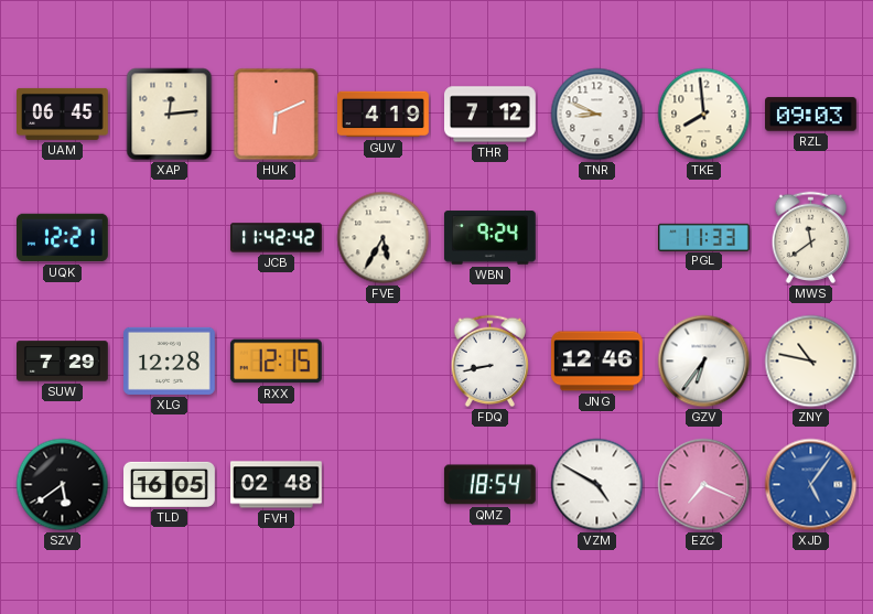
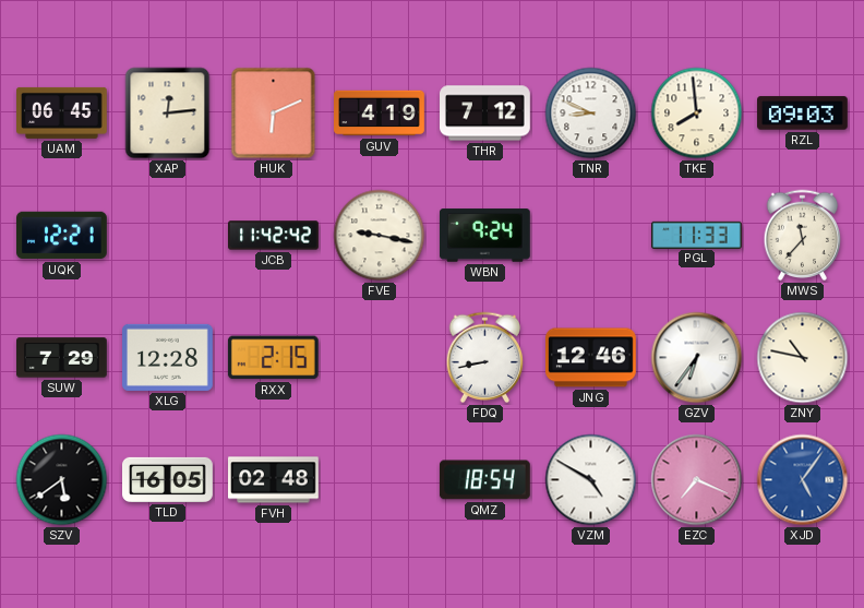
FVE: 5:35 -> 9:17
MWS: 11:39 -> 11:37
RXX: 12:15 -> 2:15
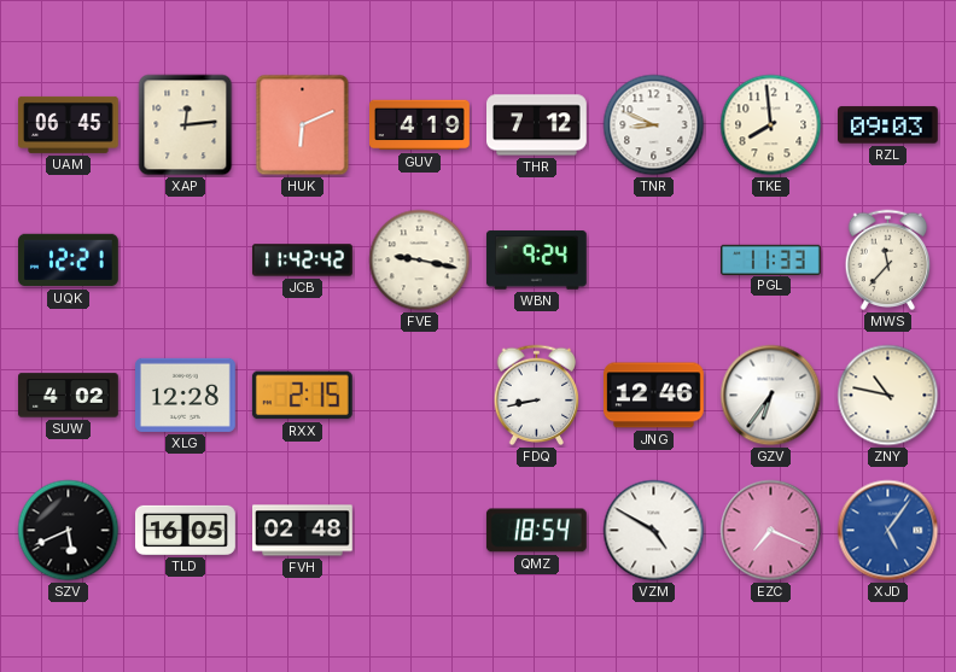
SUW: 7:29 -> 4:02
SZV: 5:39 -> 5:41
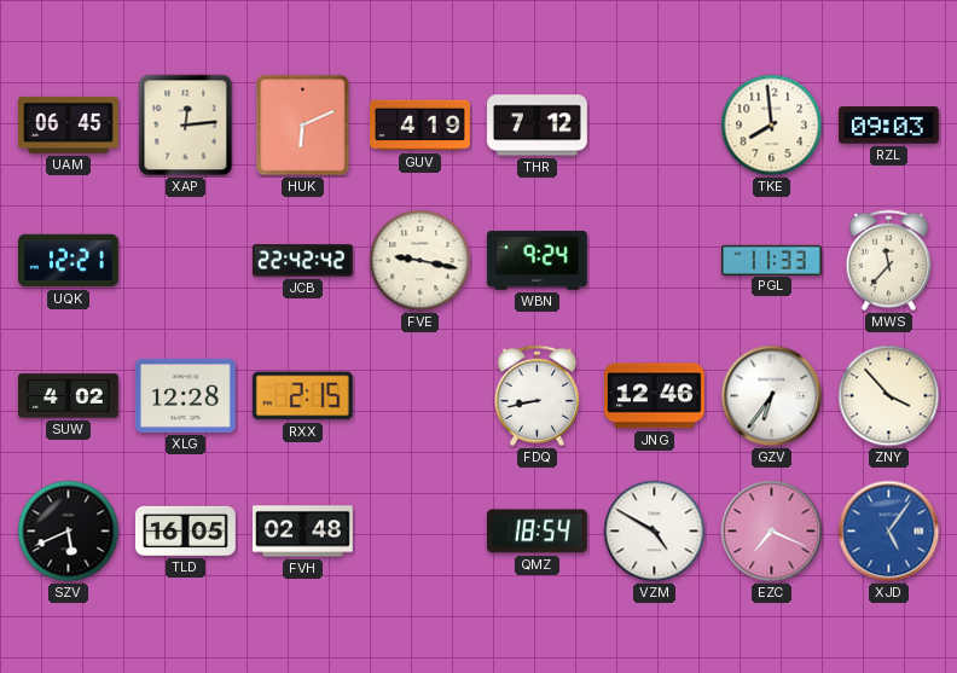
TNR: 8:49 -> none
JCB: 11:42 -> 22:42
ZNY: 10:47 -> 3:53
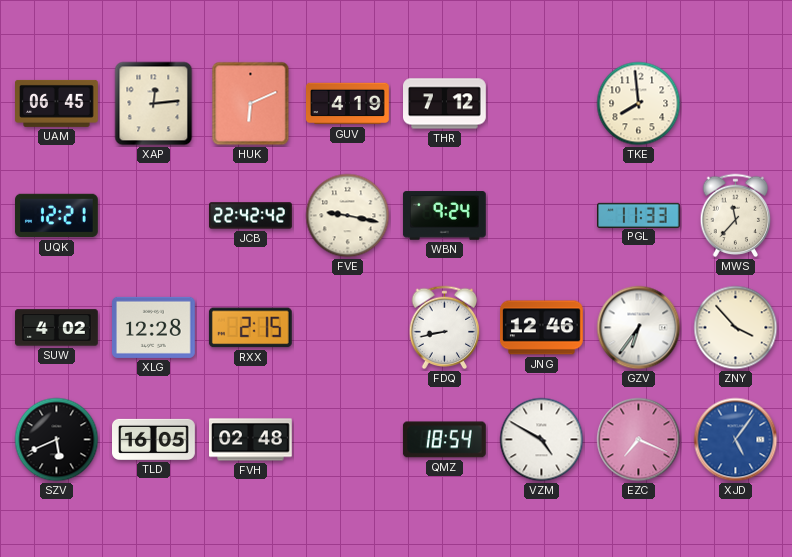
RZL: 09:03 -> none
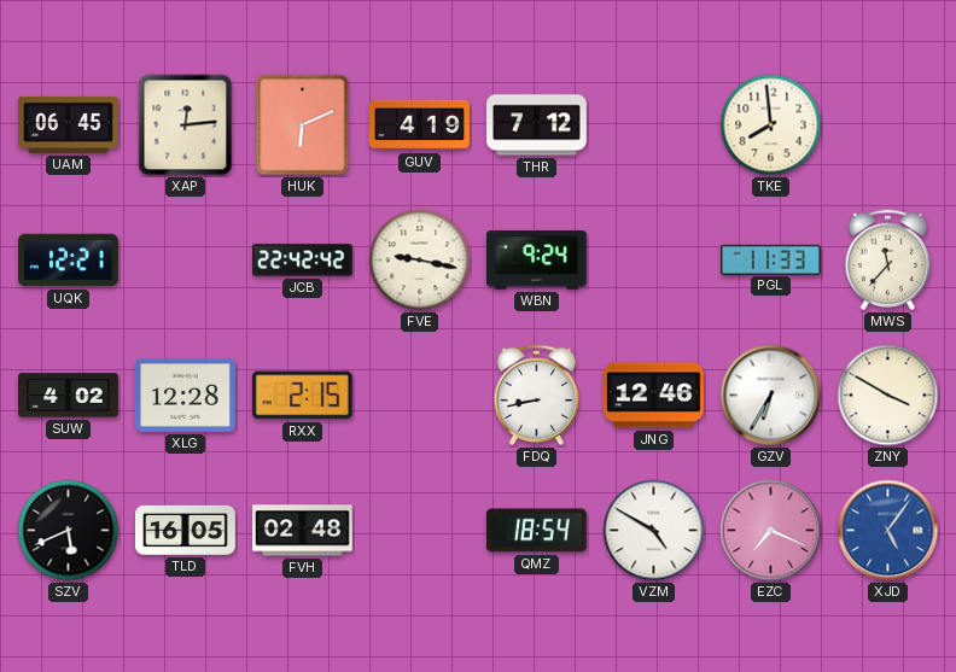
GZV: 6:36 -> 6:35
ZNY: 3:53 -> 3:50
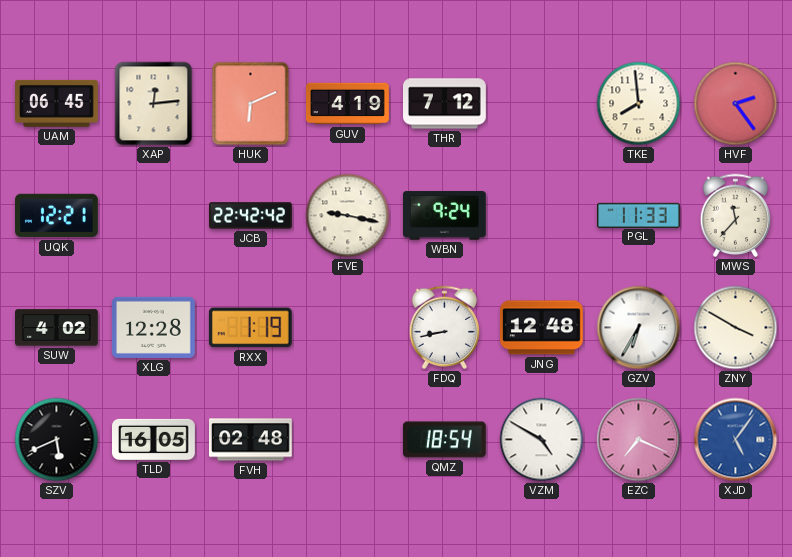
HVF: none -> 2:24
RXX: 2:15 -> 1:19
JNG: 12:46 -> 12:48
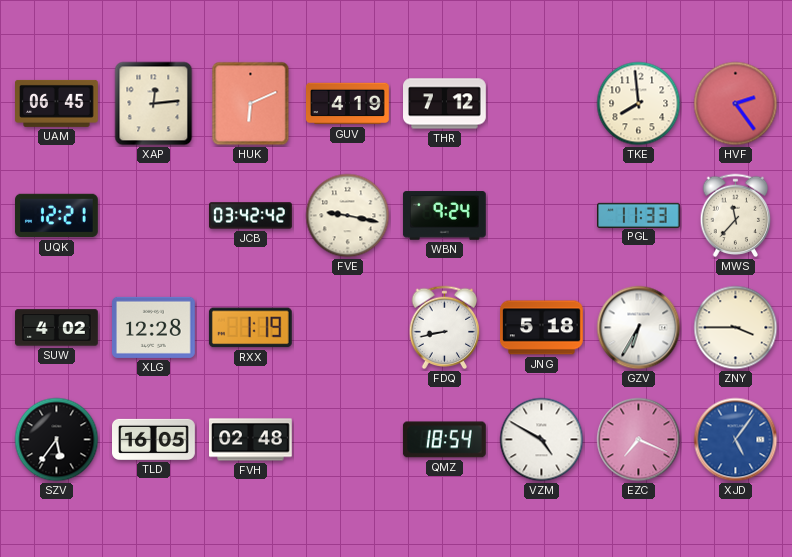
JCB: 22:42 -> 03:42
JNG: 12:48 -> 5:18
ZNY: 3:50 -> 3:45
SZV: 5:41 -> 5:36
